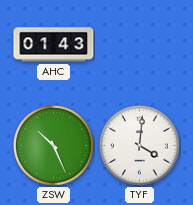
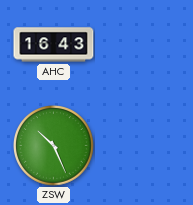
AHC: 01:43 -> 16:43
TYF: 4:01 -> none
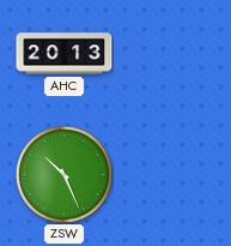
AHC: 16:43 -> 20:13
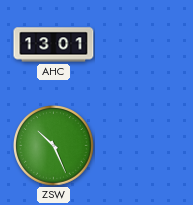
AHC: 20:13 -> 13:01
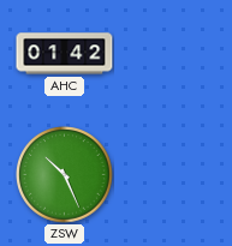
AHC: 13:01 -> 01:42
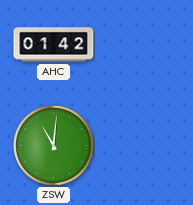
ZSW: 10:26 -> 11:01
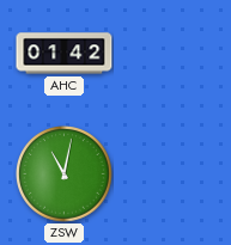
ZSW: 11:01 -> 11:02
